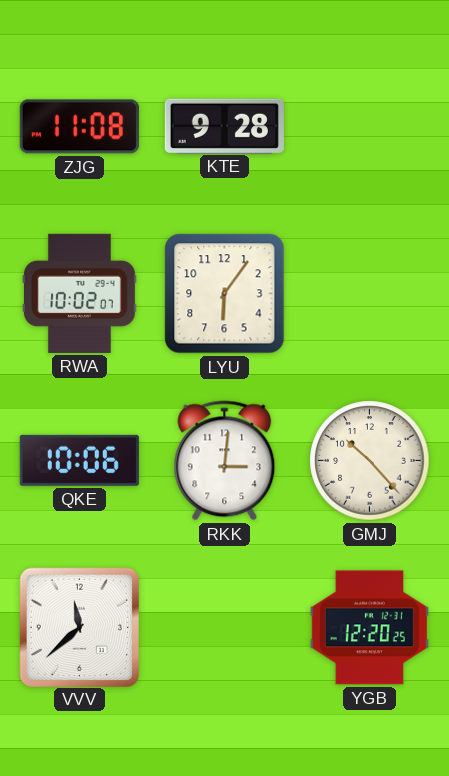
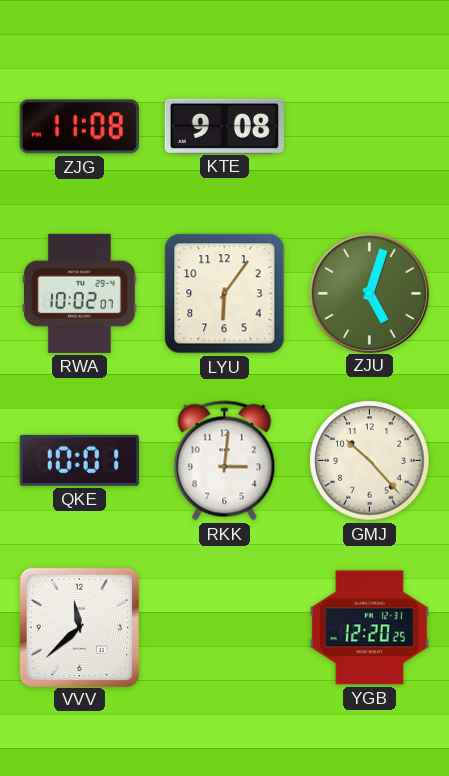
KTE: 9:28 -> 9:08
ZJU: none -> 5:03
QKE: 10:06 -> 10:01
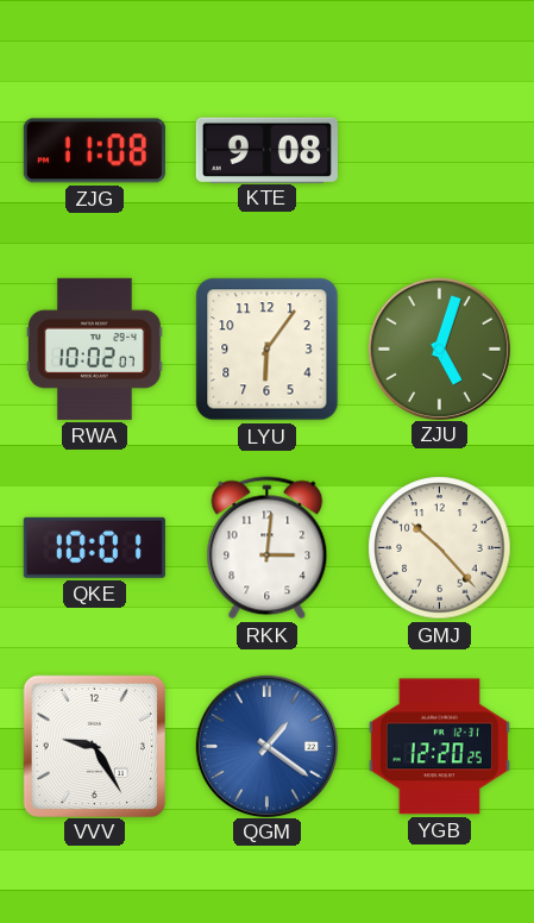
VVV: 11:38 -> 9:25
QGM: none -> 1:21
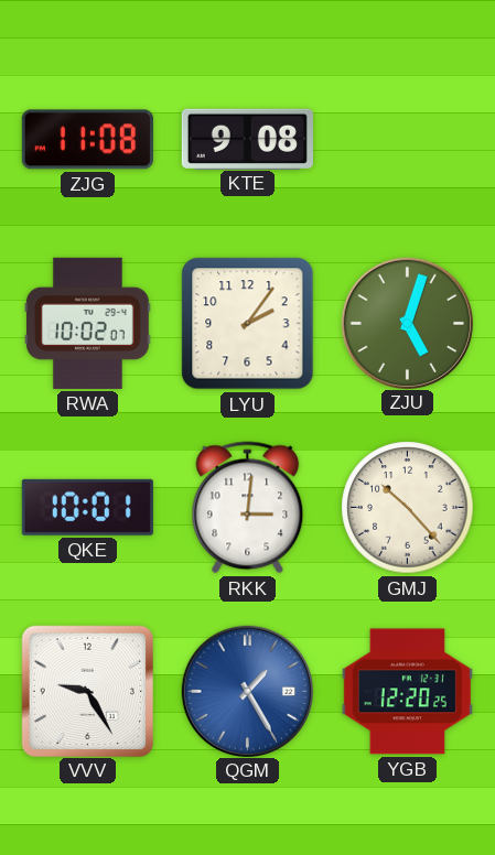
LYU: 6:06 -> 2:06
QGM: 1:21 -> 1:25
